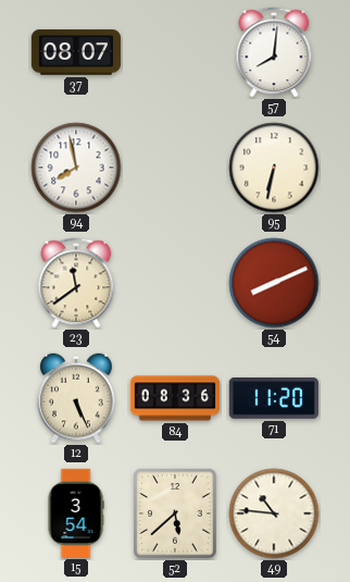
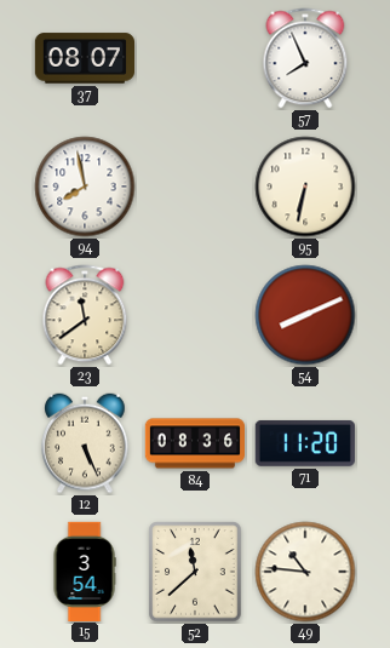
57: 8:01 -> 7:56
52: 5:38 -> 11:38
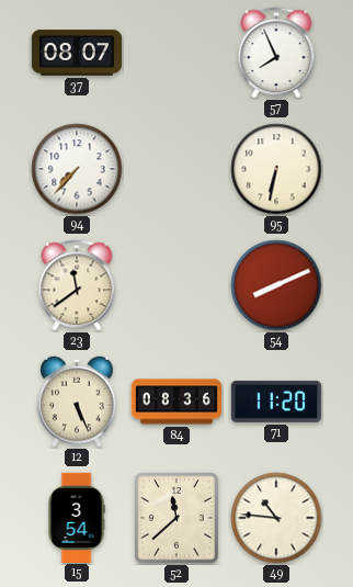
94: 7:58 -> 7:37
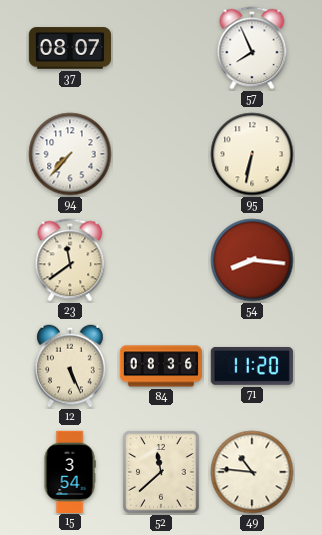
54: 8:11 -> 8:16
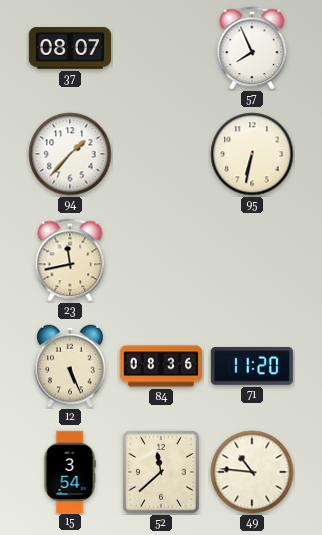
94: 7:37 -> 1:37
23: 11:39 -> 11:43
54: 8:16 -> none
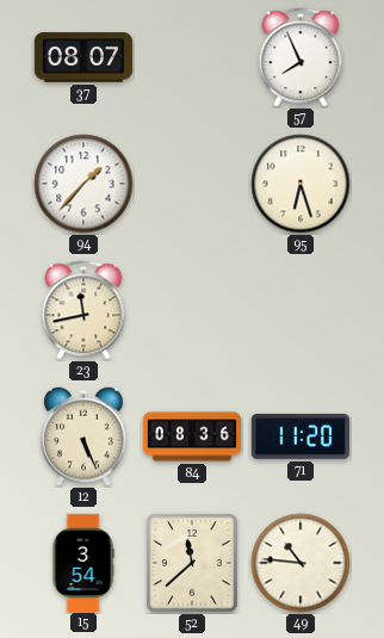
95: 6:32 -> 6:27
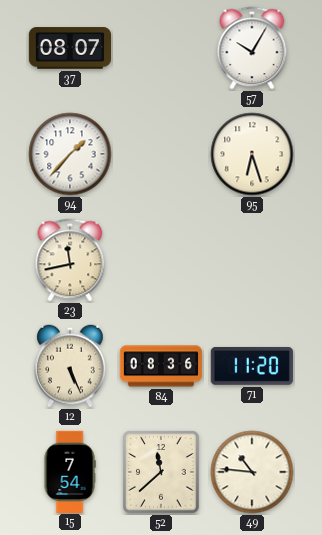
57: 7:56 -> 10:05
15: 3:54 -> 7:54
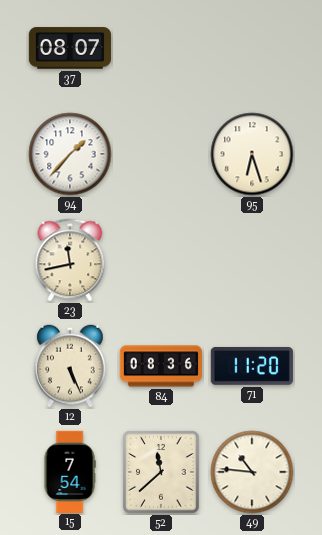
57: 10:05 -> none
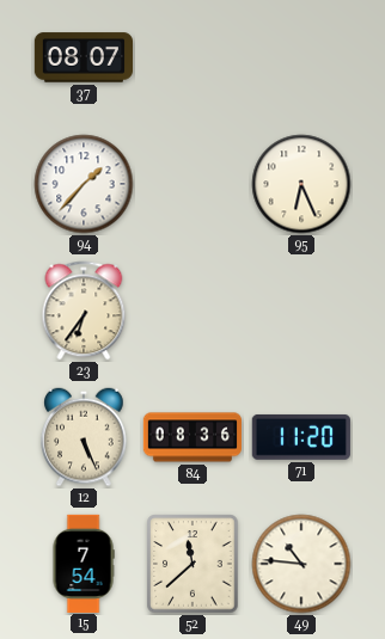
95: 6:27 -> 6:26
23: 11:43 -> 6:36
